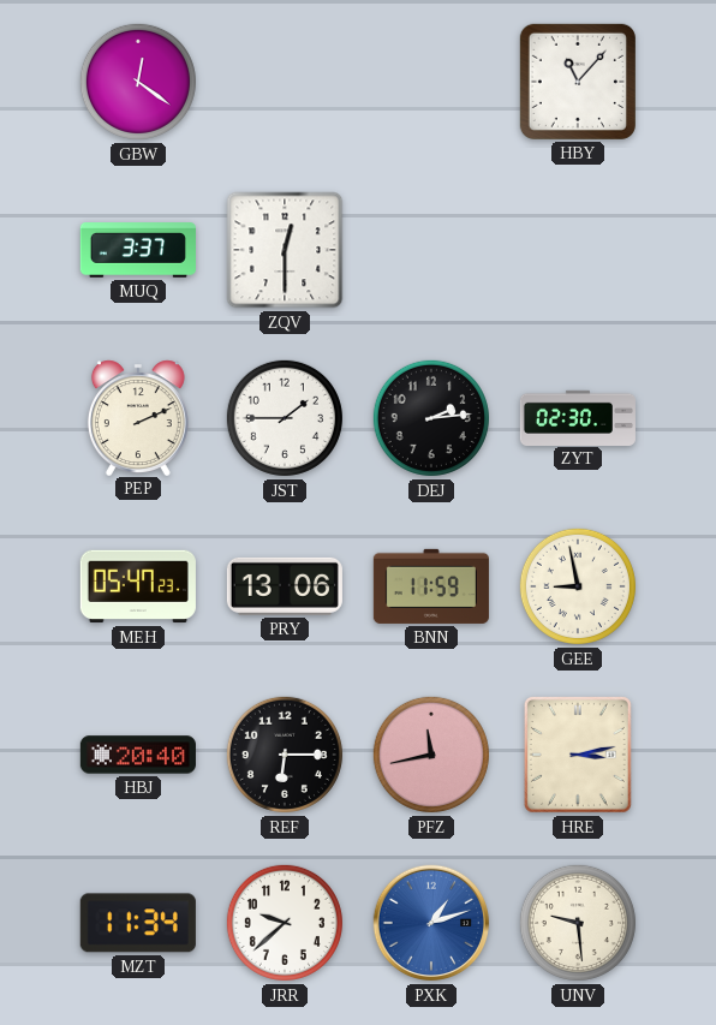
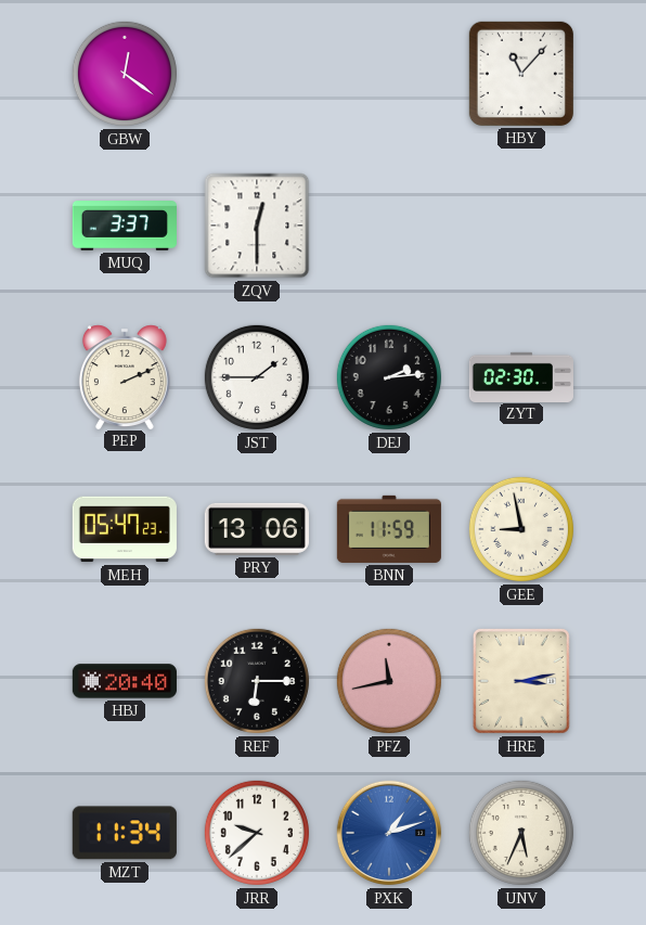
UNV: 9:29 -> 5:34
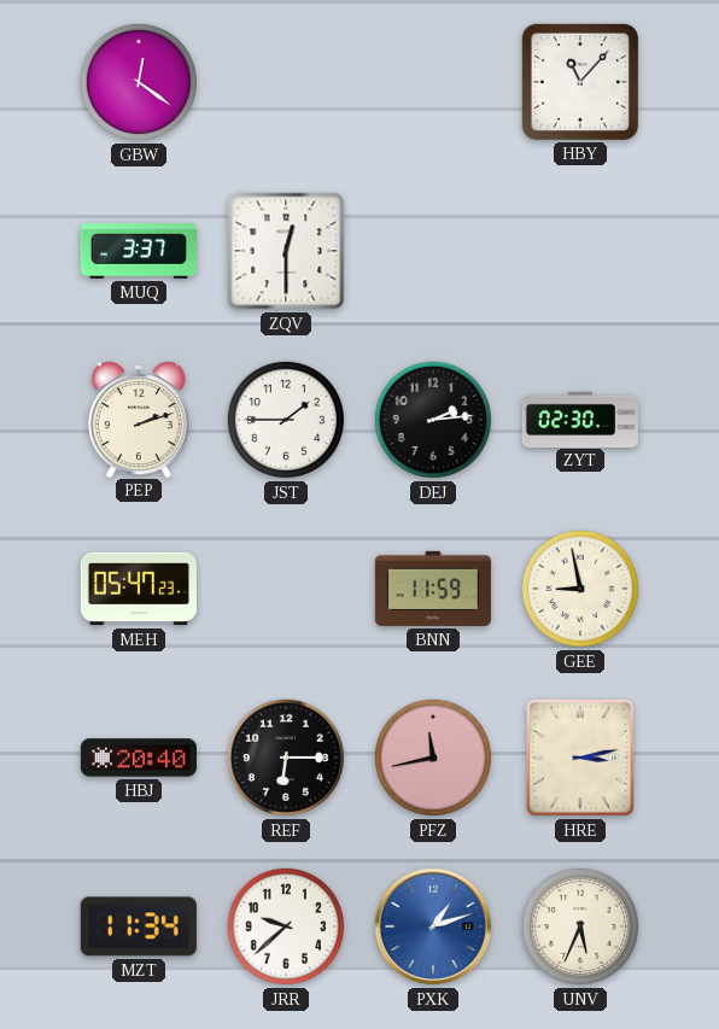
PEP: 2:11 -> 2:12
PRY: 13:06 -> none
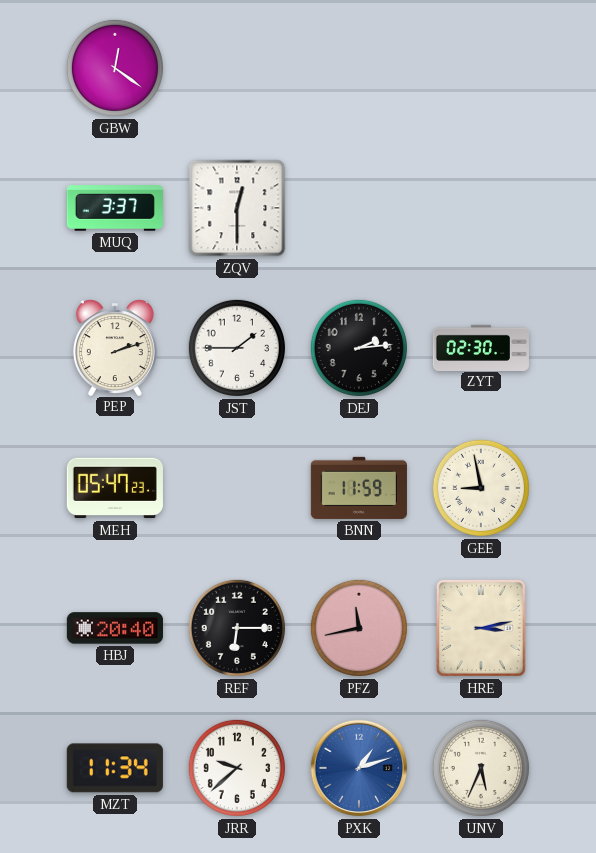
HBY: 11:07 -> none
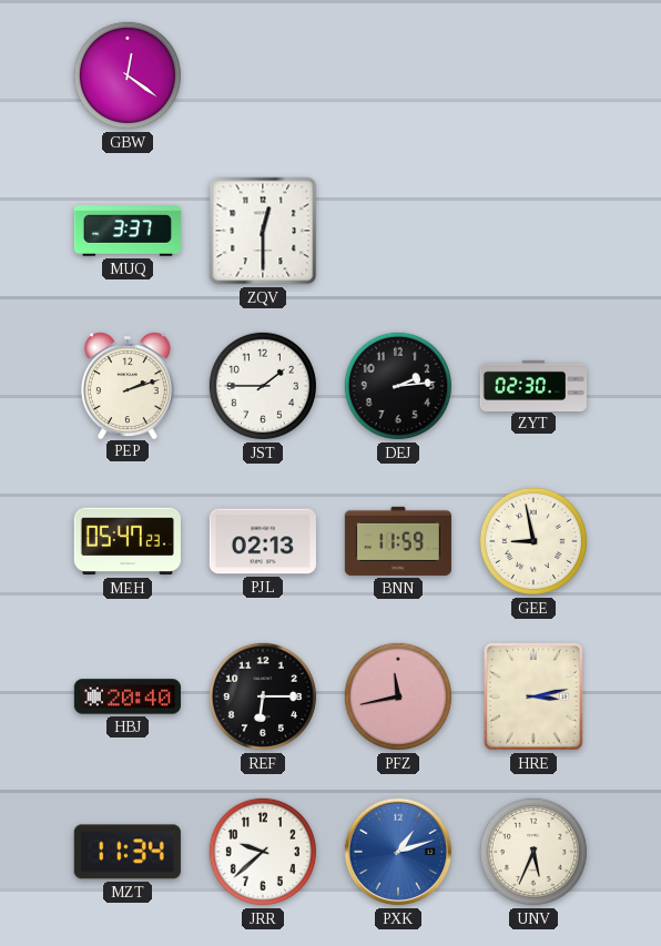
PJL: none -> 02:13
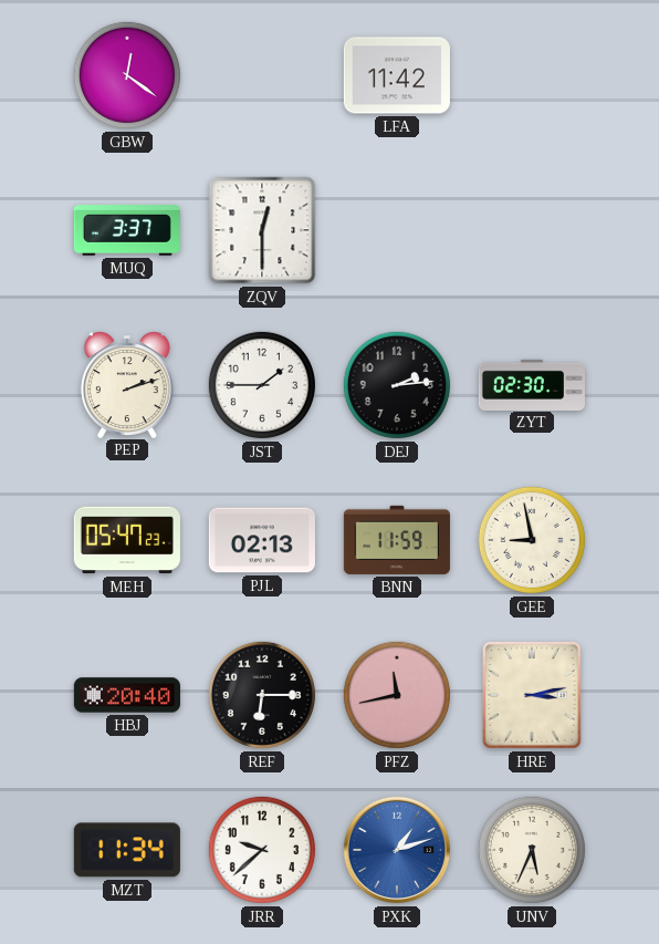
LFA: none -> 11:42
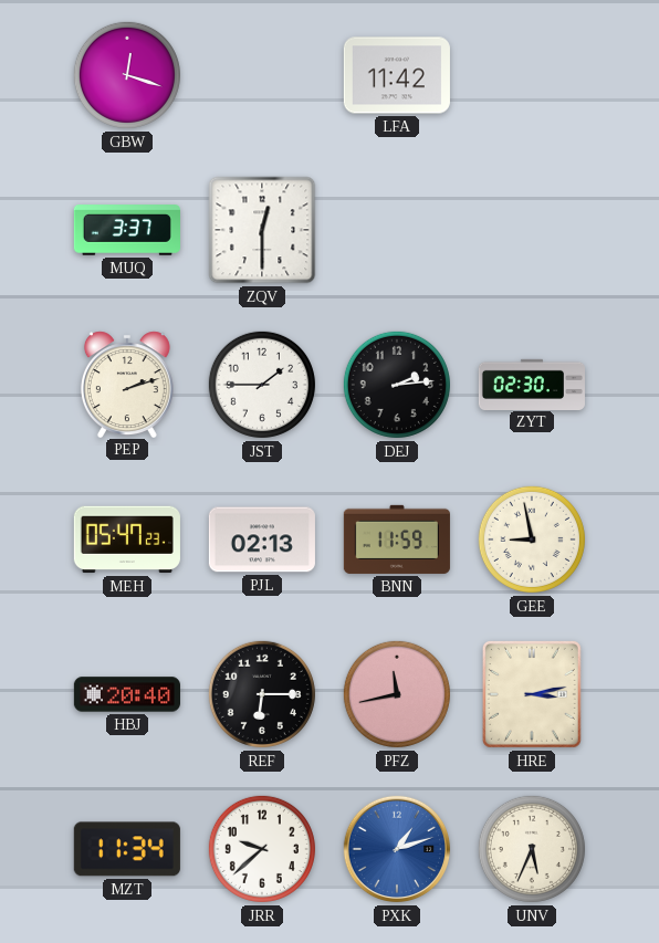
GBW: 12:21 -> 12:18
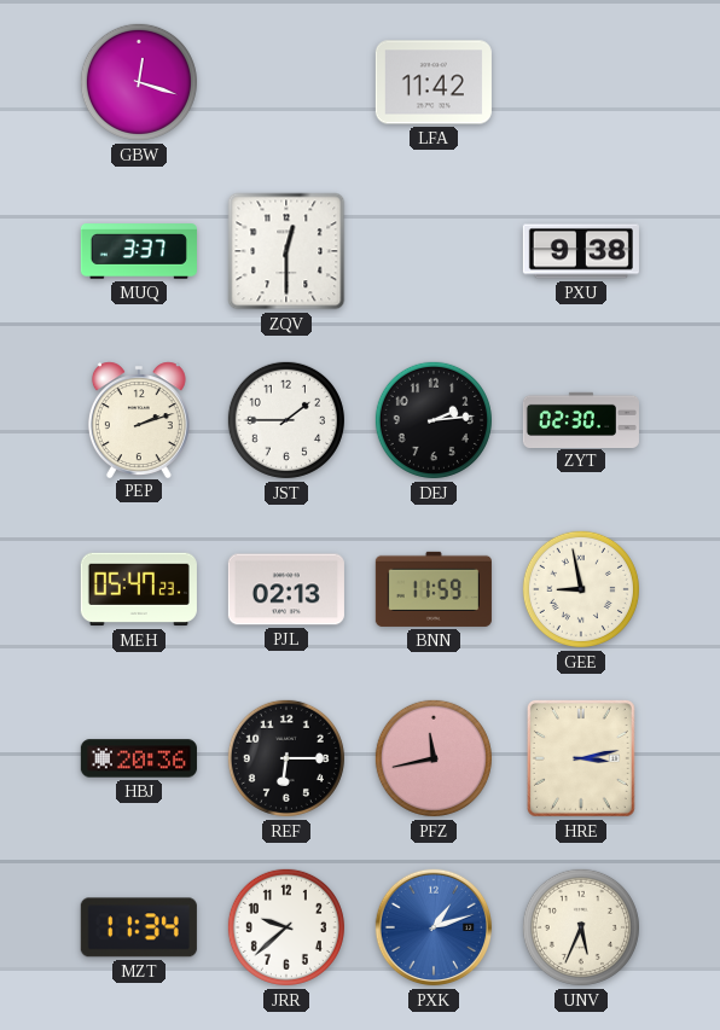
PXU: none -> 9:38
HBJ: 20:40 -> 20:36
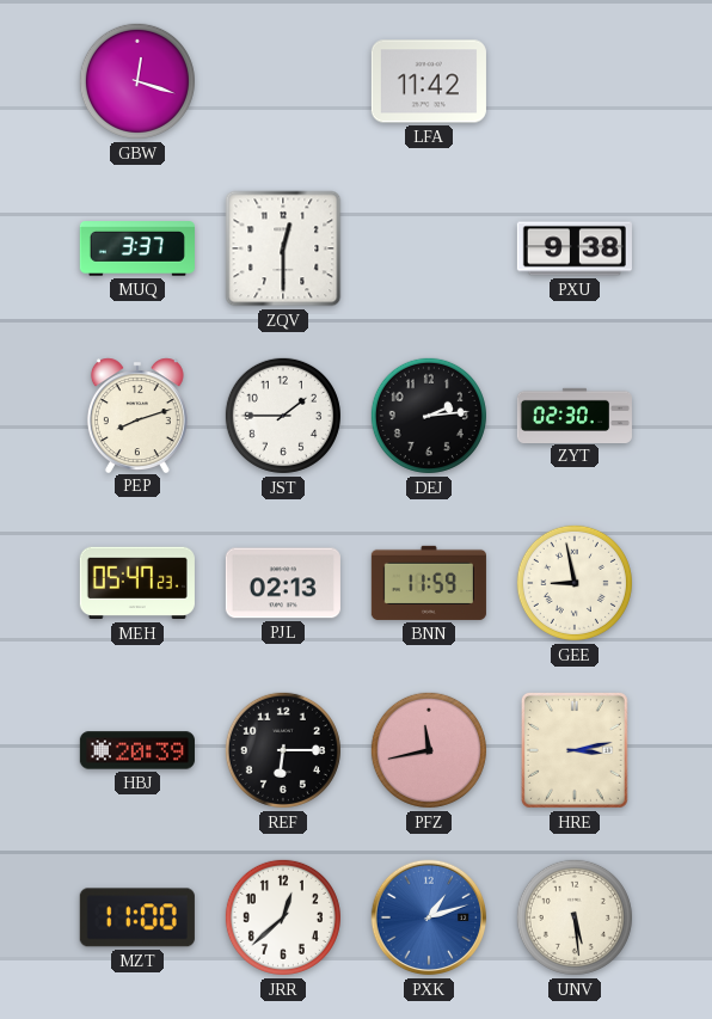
PEP: 2:12 -> 8:12
HBJ: 20:36 -> 20:39
MZT: 11:34 -> 11:00
JRR: 9:38 -> 12:38
UNV: 5:34 -> 5:29
